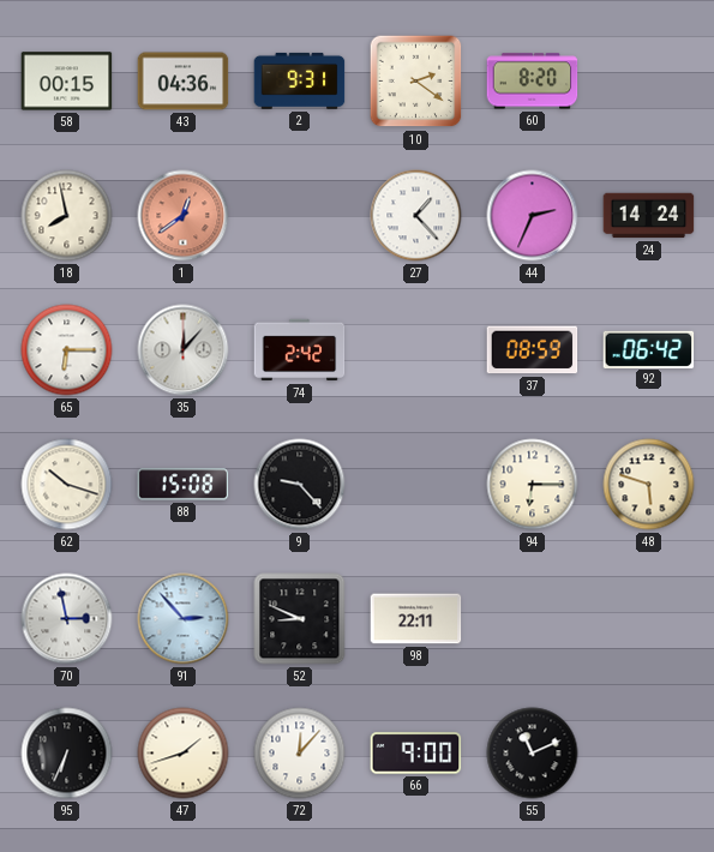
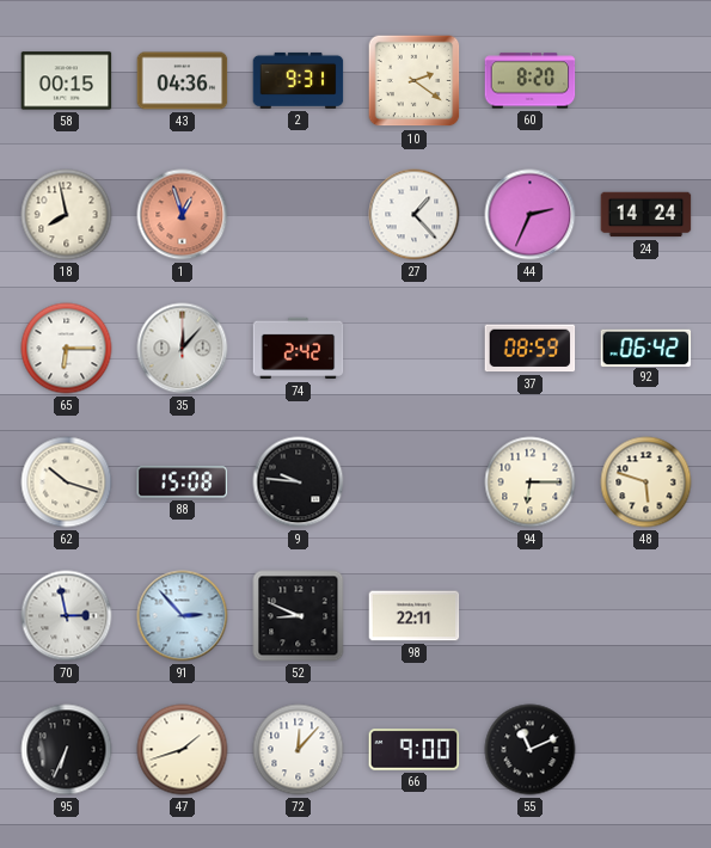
1: 12:39 -> 12:57
9: 9:23 -> 9:46
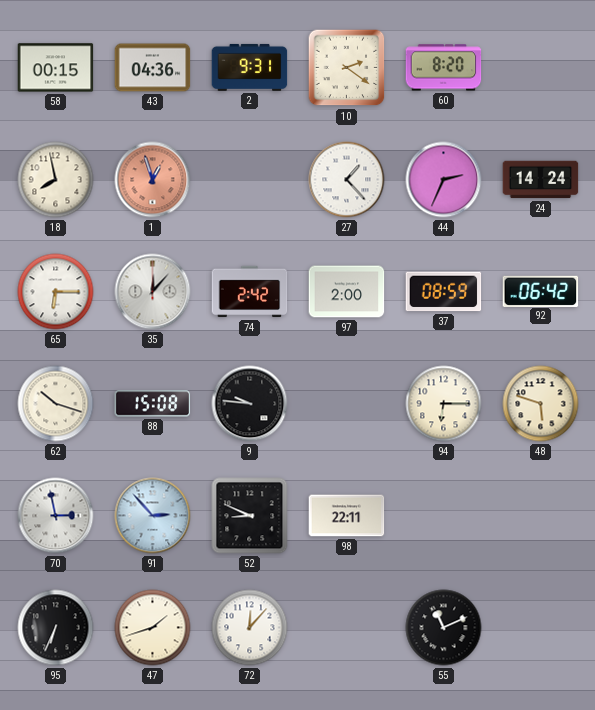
97: none -> 2:00
66: 9:00 -> none
